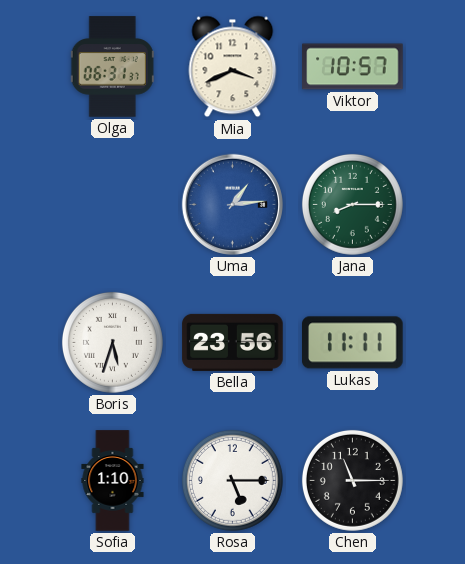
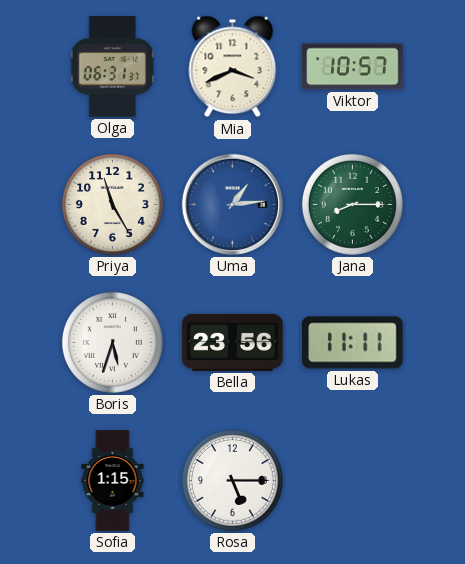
Priya: none -> 11:25
Sofia: 1:10 -> 1:15
Chen: 11:15 -> none
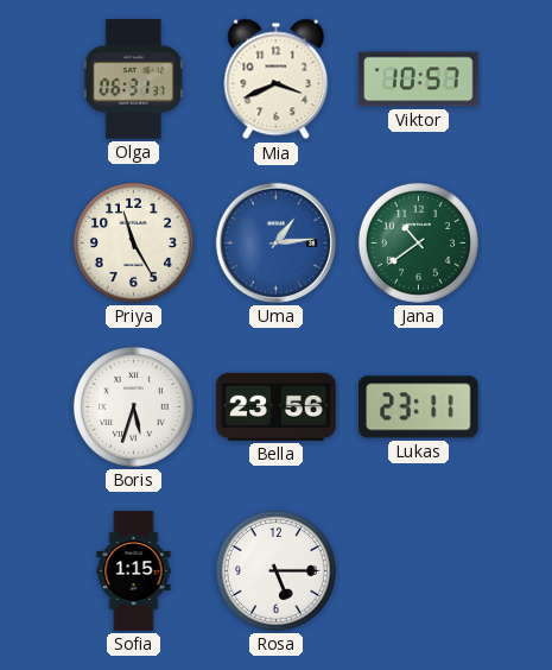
Jana: 8:15 -> 10:39
Lukas: 11:11 -> 23:11
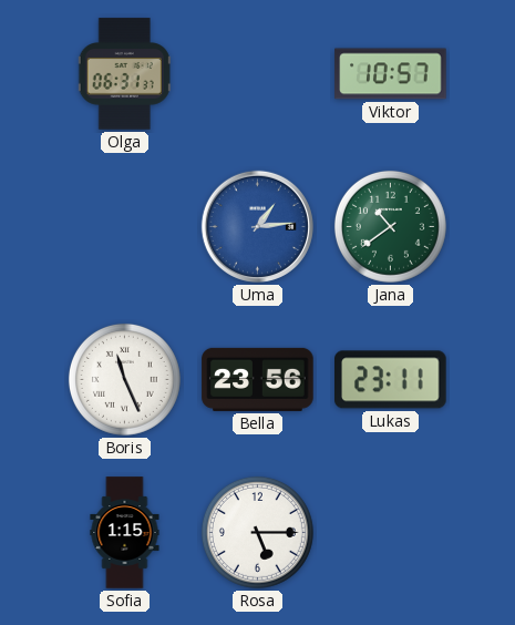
Mia: 3:41 -> none
Priya: 11:25 -> none
Boris: 5:33 -> 11:26
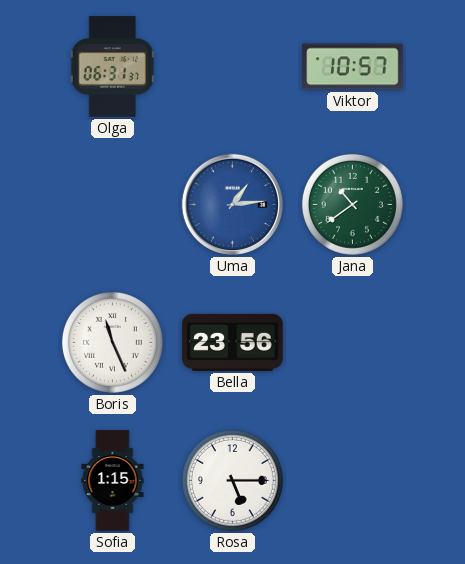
Lukas: 23:11 -> none
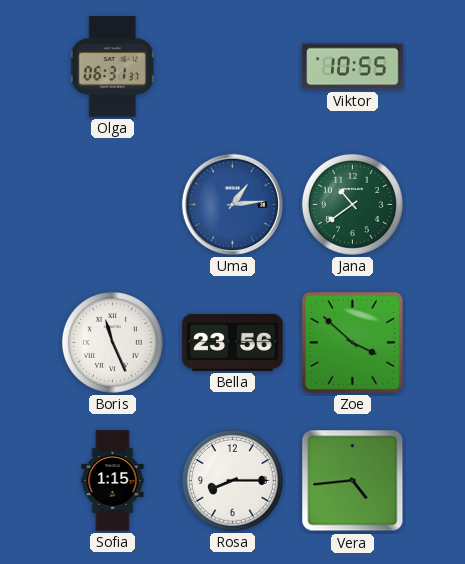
Viktor: 10:57 -> 10:55
Zoe: none -> 3:52
Rosa: 5:15 -> 8:15
Vera: none -> 4:44
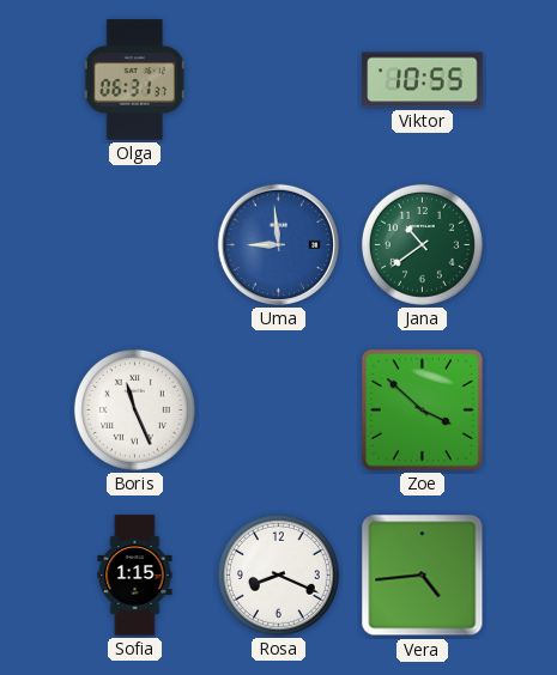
Uma: 1:14 -> 8:59
Bella: 23:56 -> none
Rosa: 8:15 -> 8:19
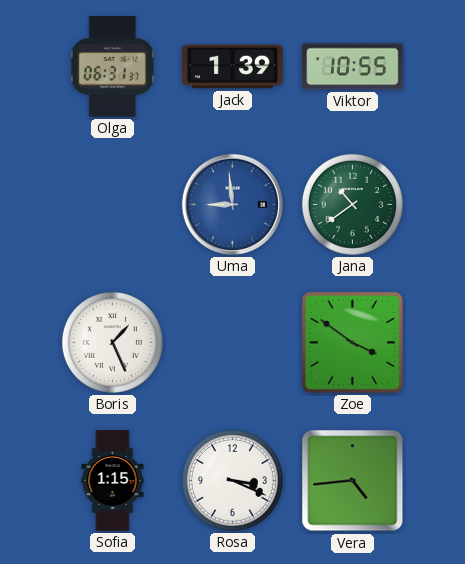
Jack: none -> 1:39
Boris: 11:26 -> 1:26
Zoe: 3:52 -> 3:51
Rosa: 8:19 -> 3:19
